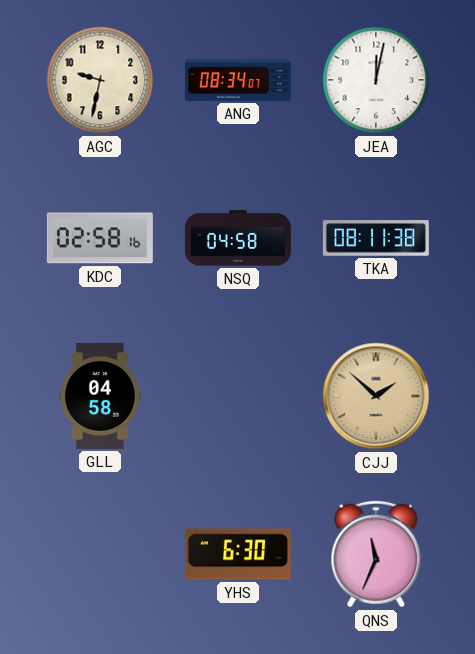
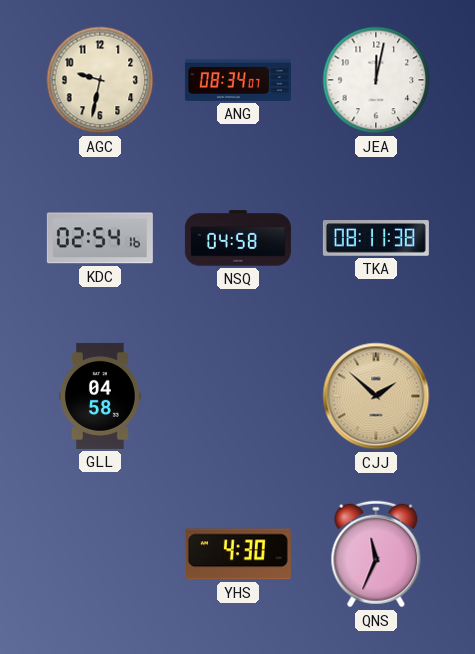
KDC: 02:58 -> 02:54
YHS: 6:30 -> 4:30
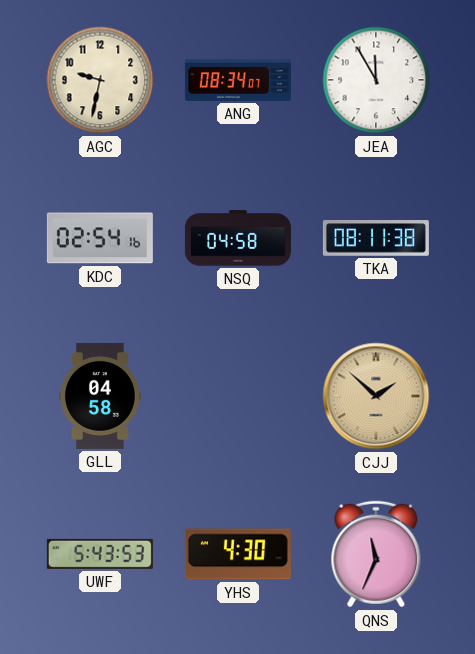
JEA: 12:02 -> 11:55
UWF: none -> 5:43
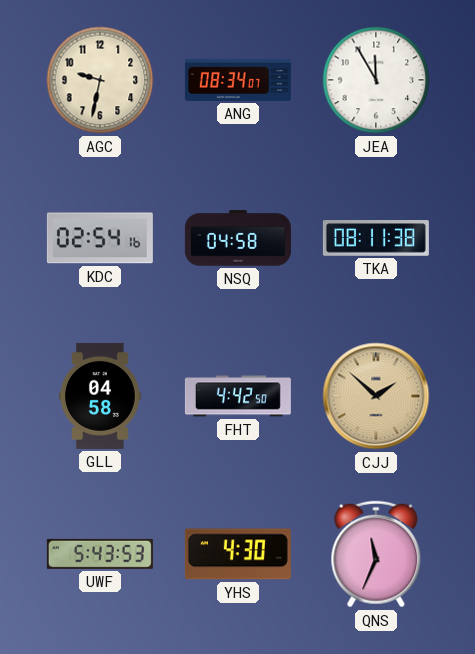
FHT: none -> 4:42
